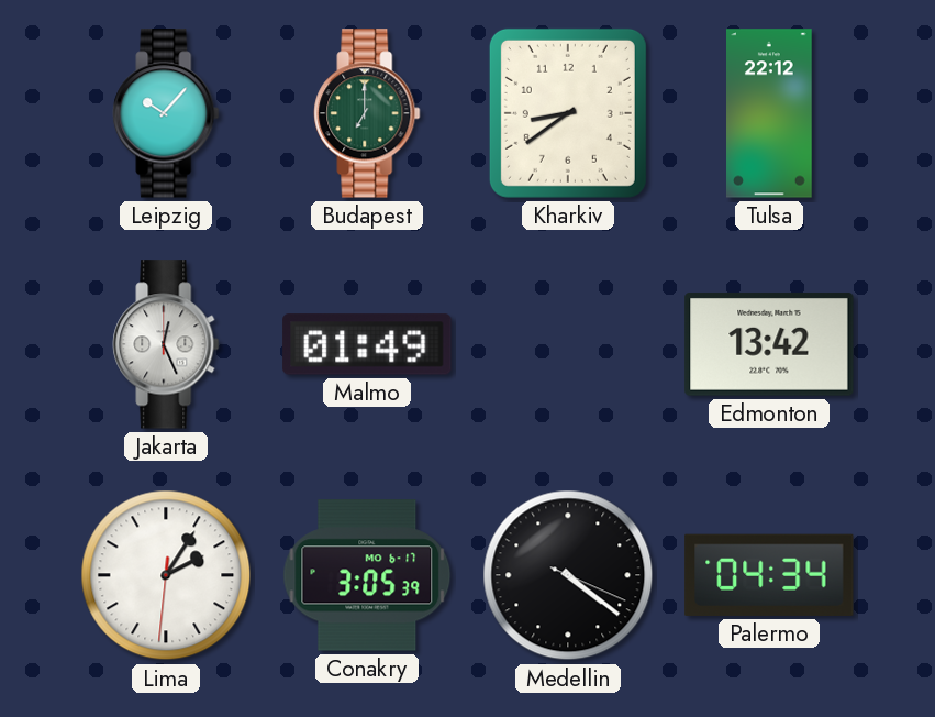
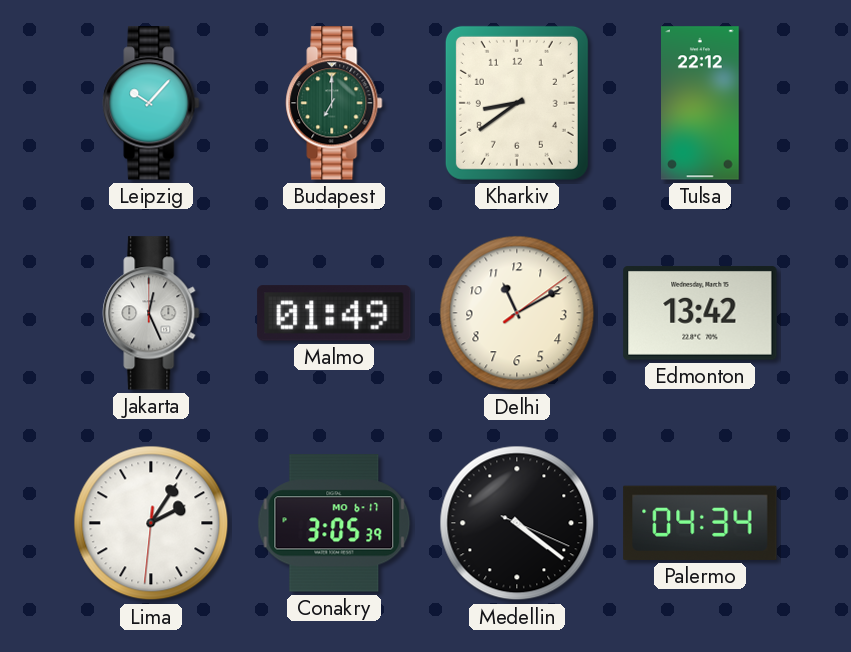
Delhi: none -> 11:10
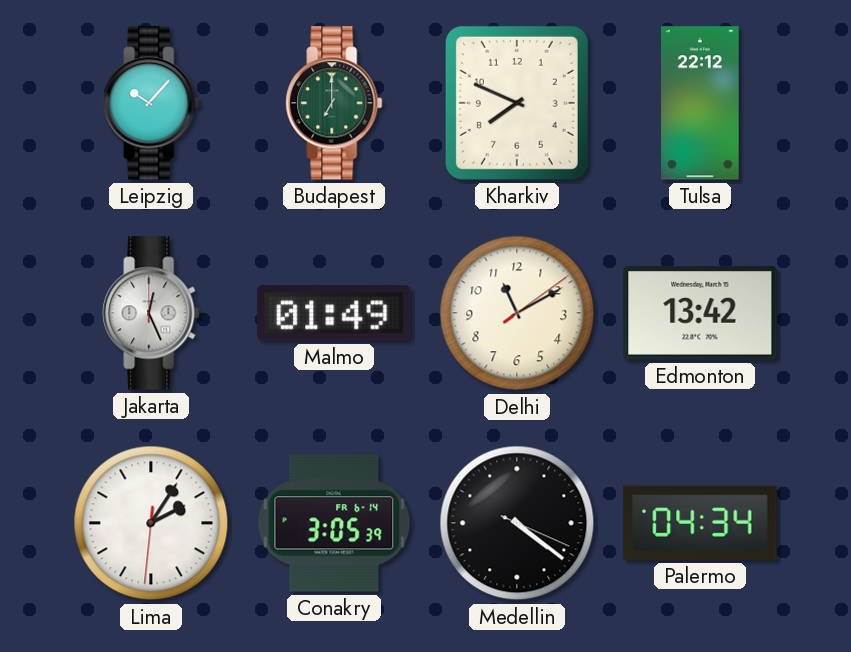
Kharkiv: 8:39 -> 7:49
Conakry date: MO 6-17 -> FR 6-14
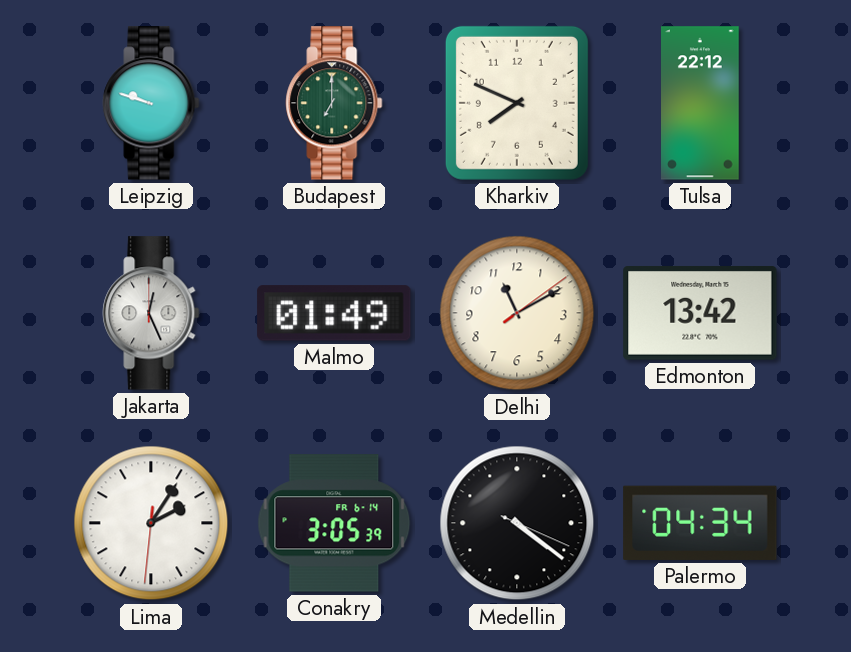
Leipzig: 10:07 -> 9:48
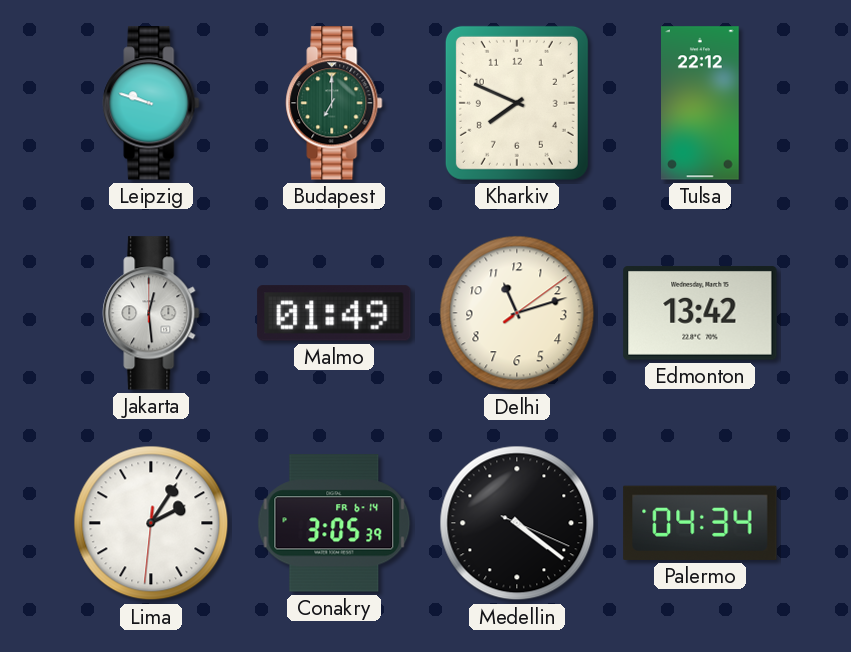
Jakarta: 12:26 -> 12:29
Delhi: 11:10 -> 11:12
